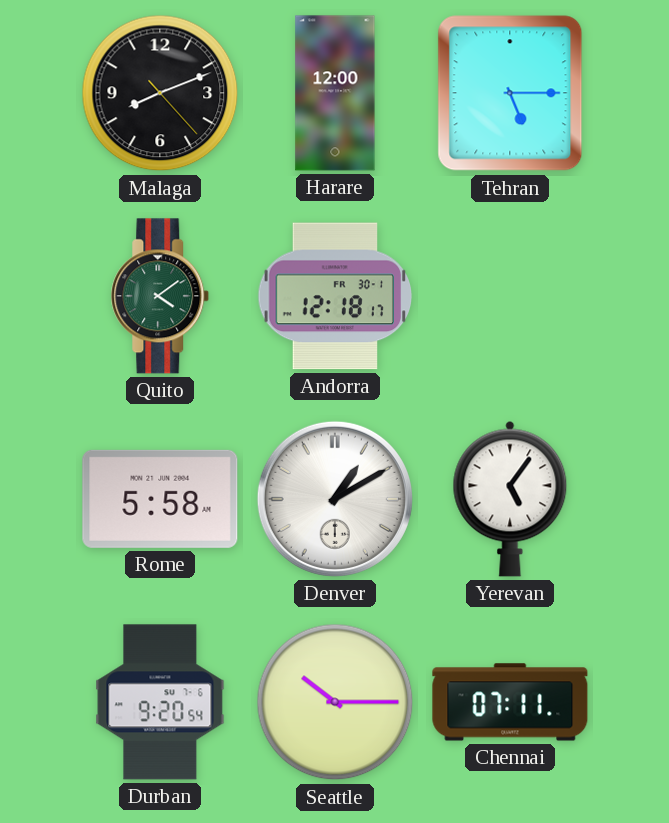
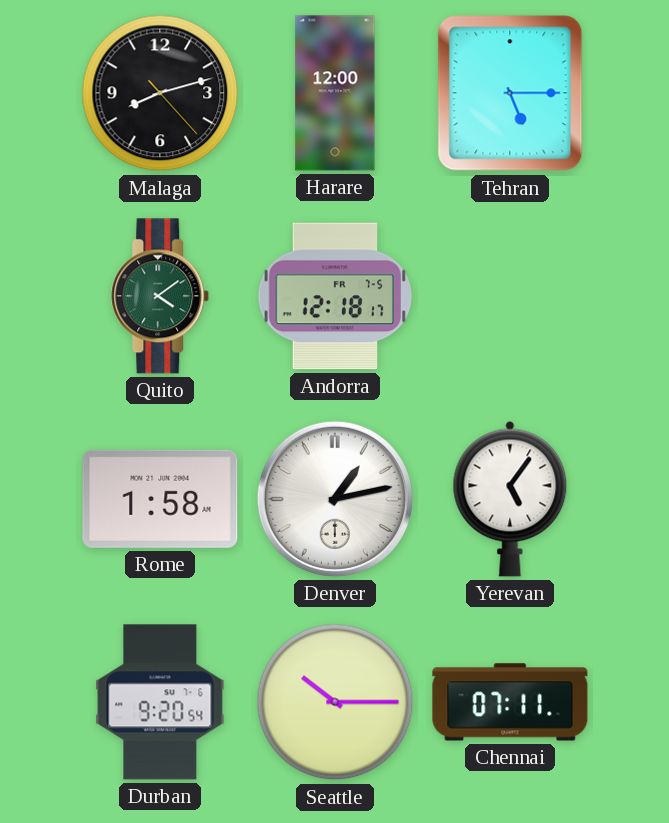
Malaga: 8:11 -> 8:12
Andorra date: FR 30-1 -> FR 7-5
Rome: 5:58 -> 1:58
Denver: 1:10 -> 1:13
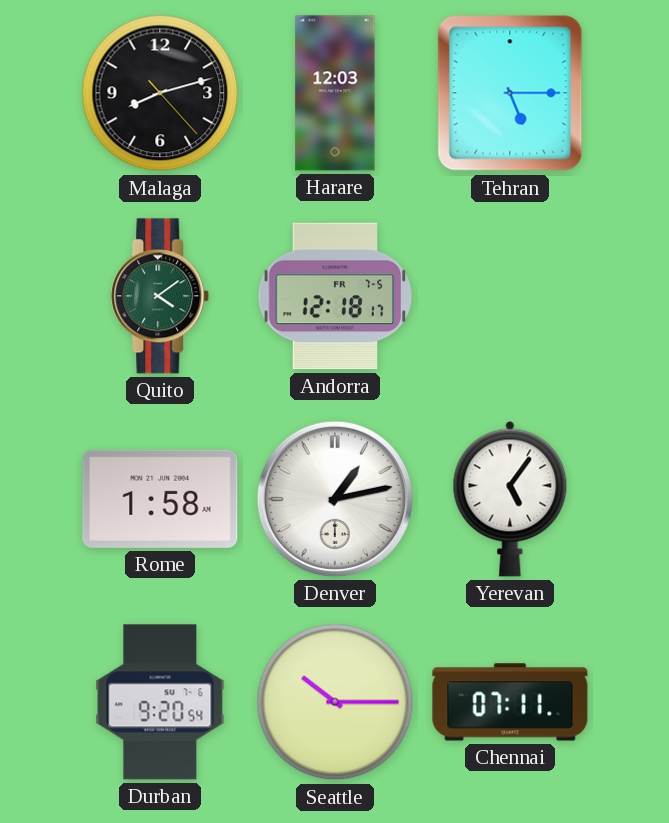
Harare: 12:00 -> 12:03
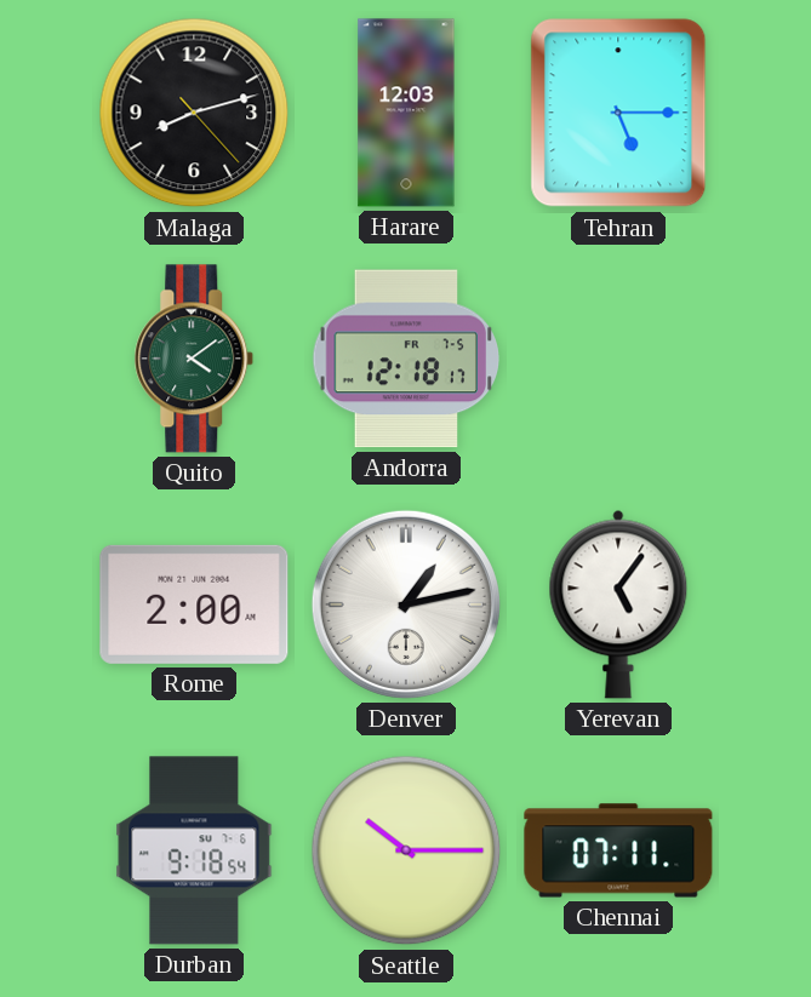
Rome: 1:58 -> 2:00
Durban: 9:20 -> 9:18
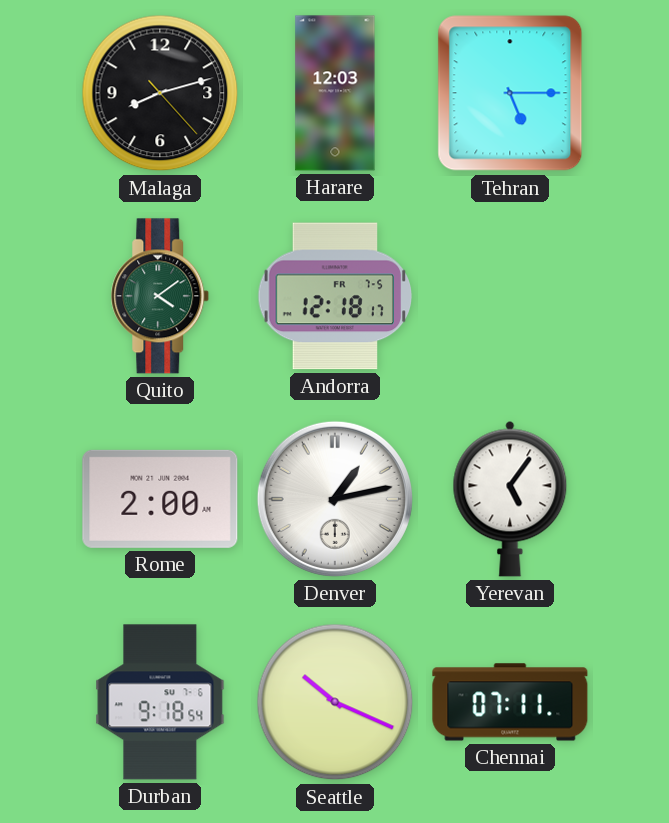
Seattle: 10:15 -> 10:19
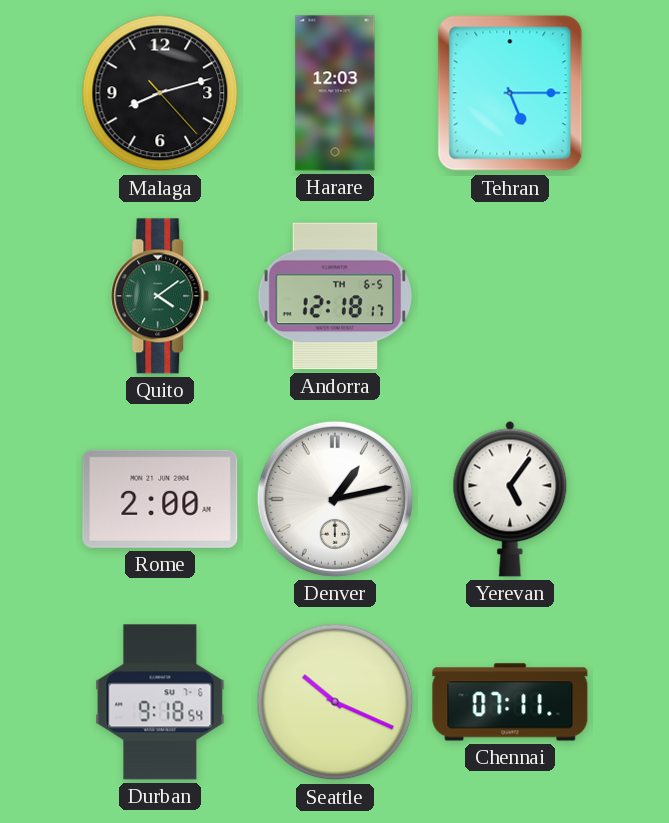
Andorra date: FR 7-5 -> TH 6-5
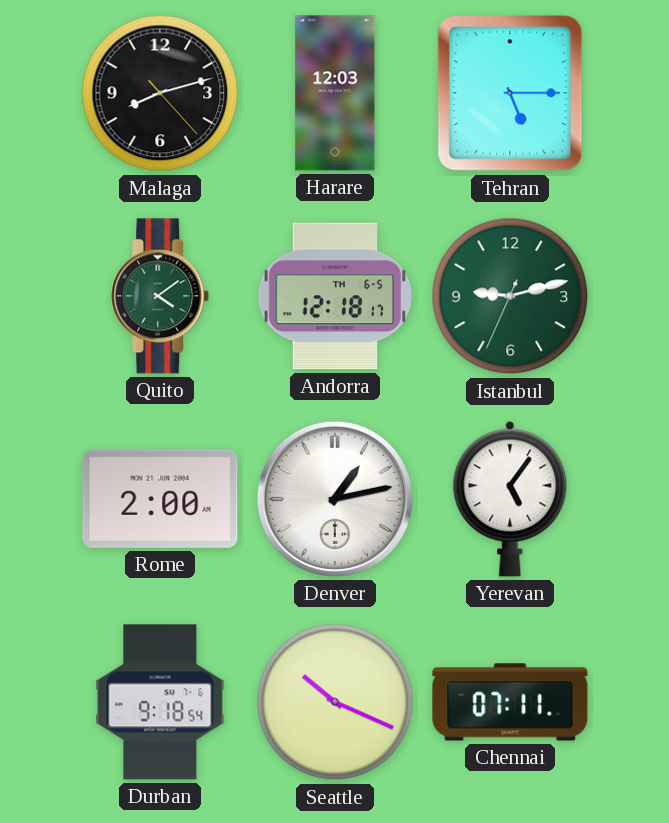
Istanbul: none -> 9:12
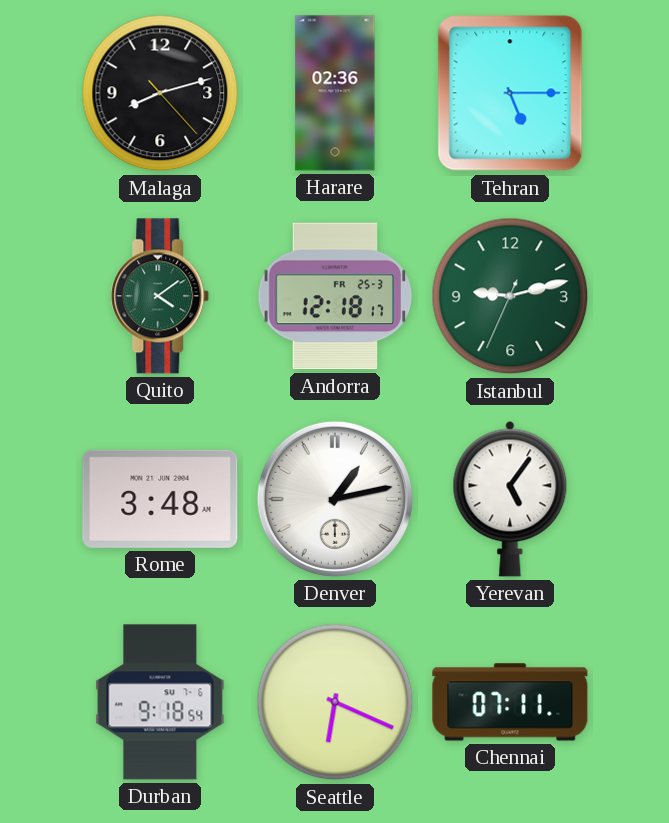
Harare: 12:03 -> 02:36
Andorra date: TH 6-5 -> FR 25-3
Rome: 2:00 -> 3:48
Seattle: 10:19 -> 6:19
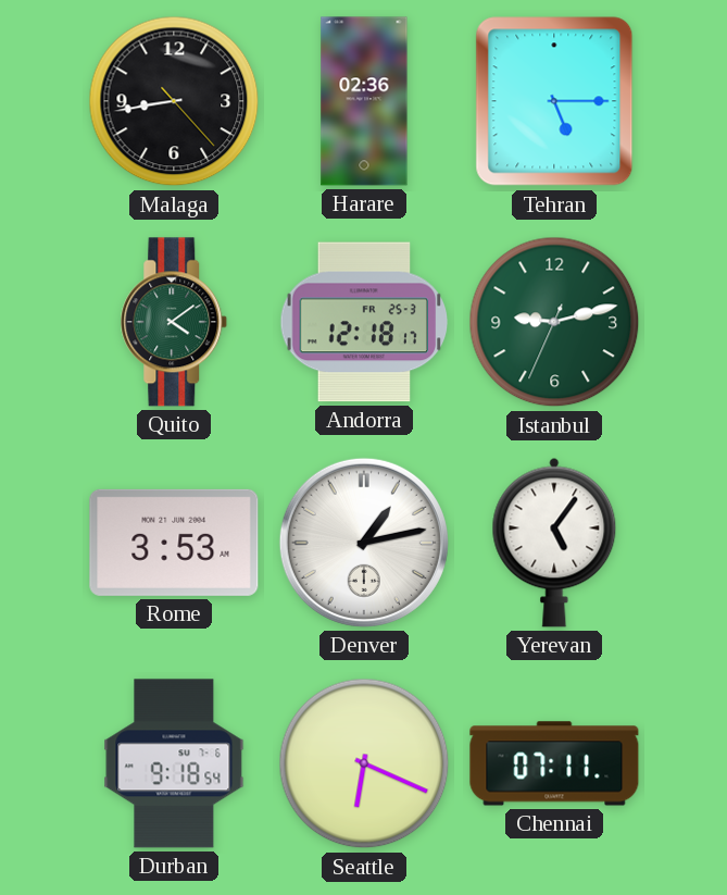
Malaga: 8:12 -> 8:43
Rome: 3:48 -> 3:53
